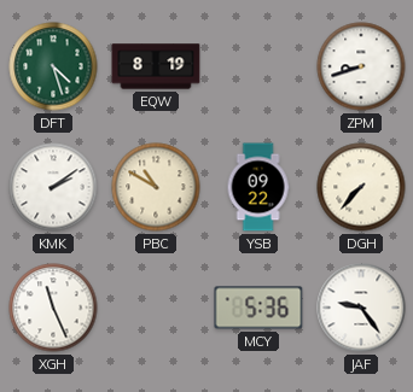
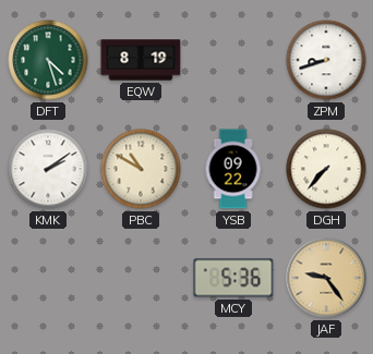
XGH: 11:26 -> none
JAF dial: white -> champagne
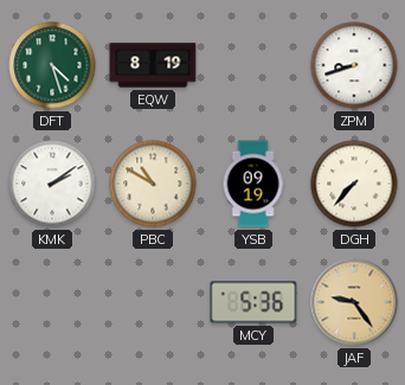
YSB: 09:22 -> 09:19
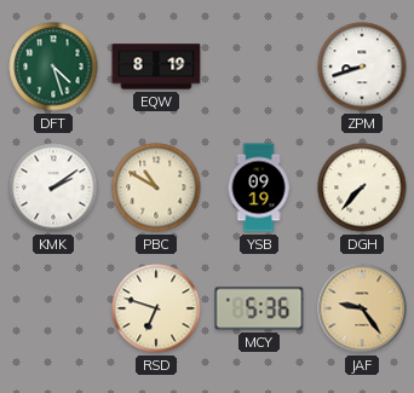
RSD: none -> 6:48
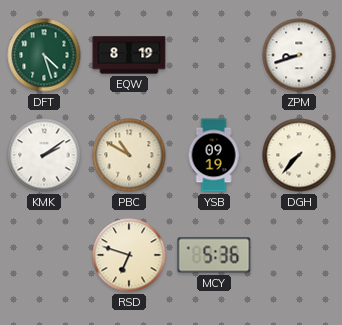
JAF: 9:24 -> none
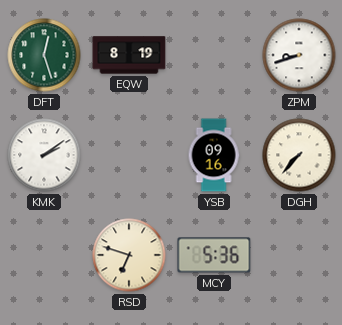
DFT: 4:27 -> 12:27
PBC: 10:50 -> none
YSB: 09:19 -> 09:16
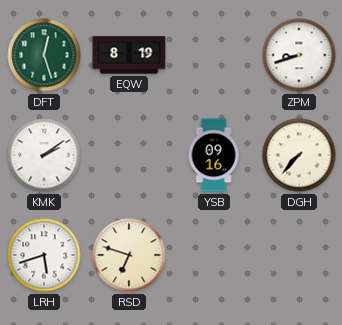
LRH: none -> 5:42
MCY: 5:36 -> none
